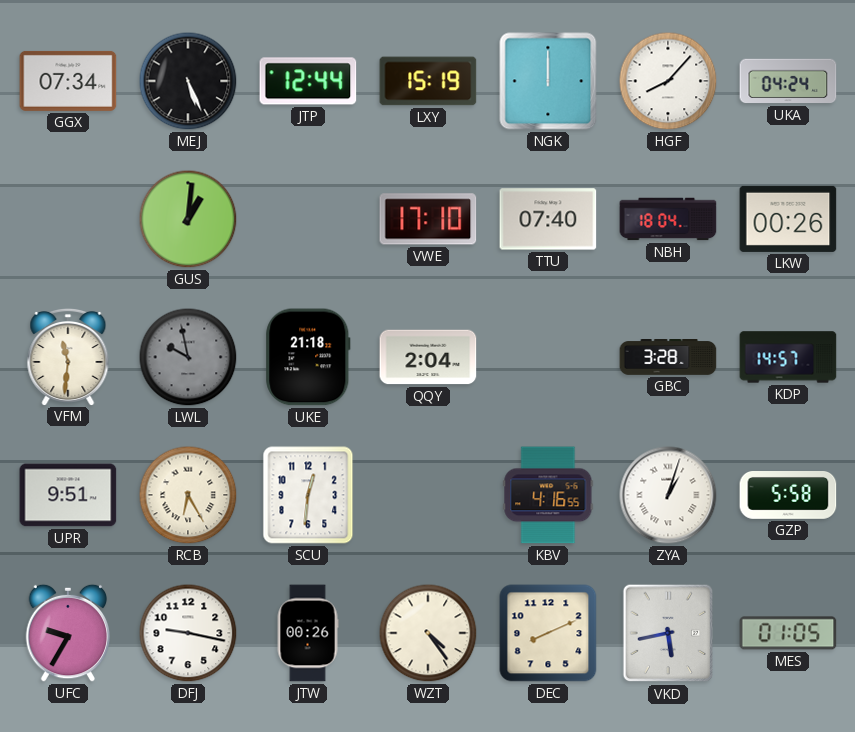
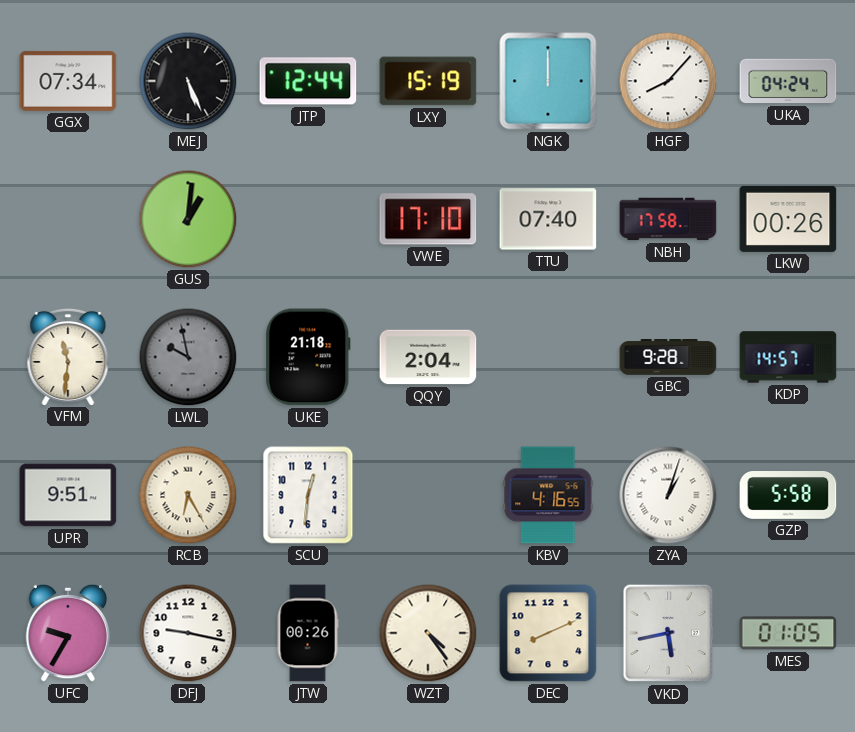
NBH: 18:04 -> 17:58
GBC: 3:28 -> 9:28
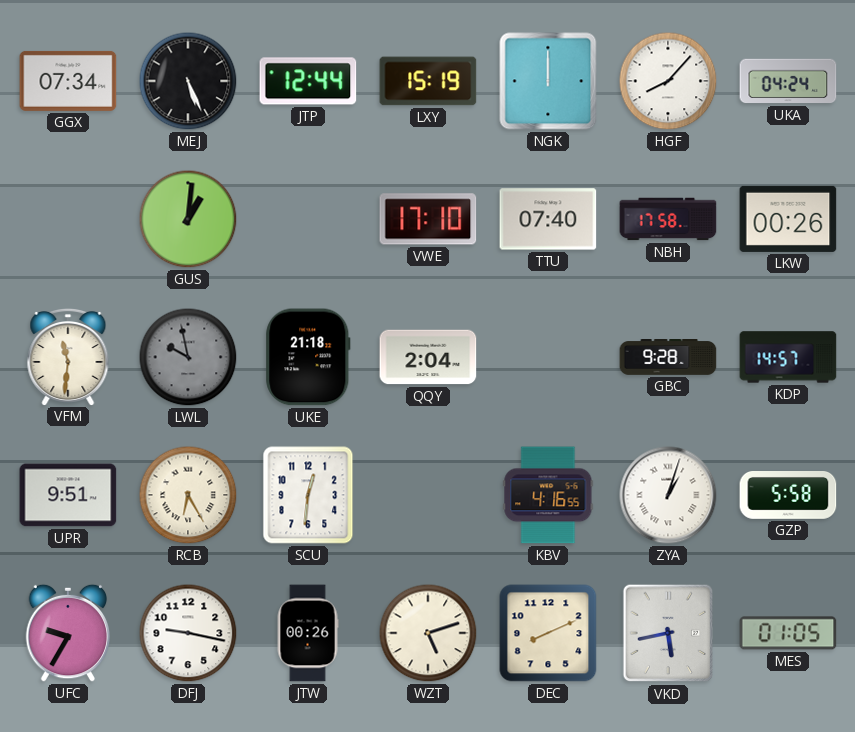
WZT: 4:24 -> 5:12
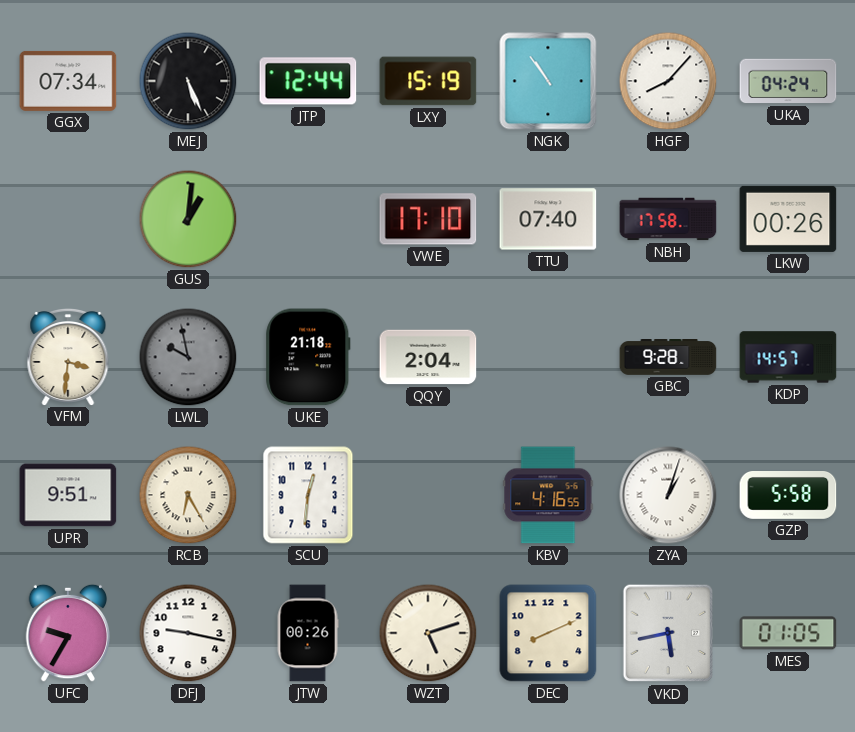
NGK: 12:00 -> 10:54
VFM: 11:31 -> 3:31
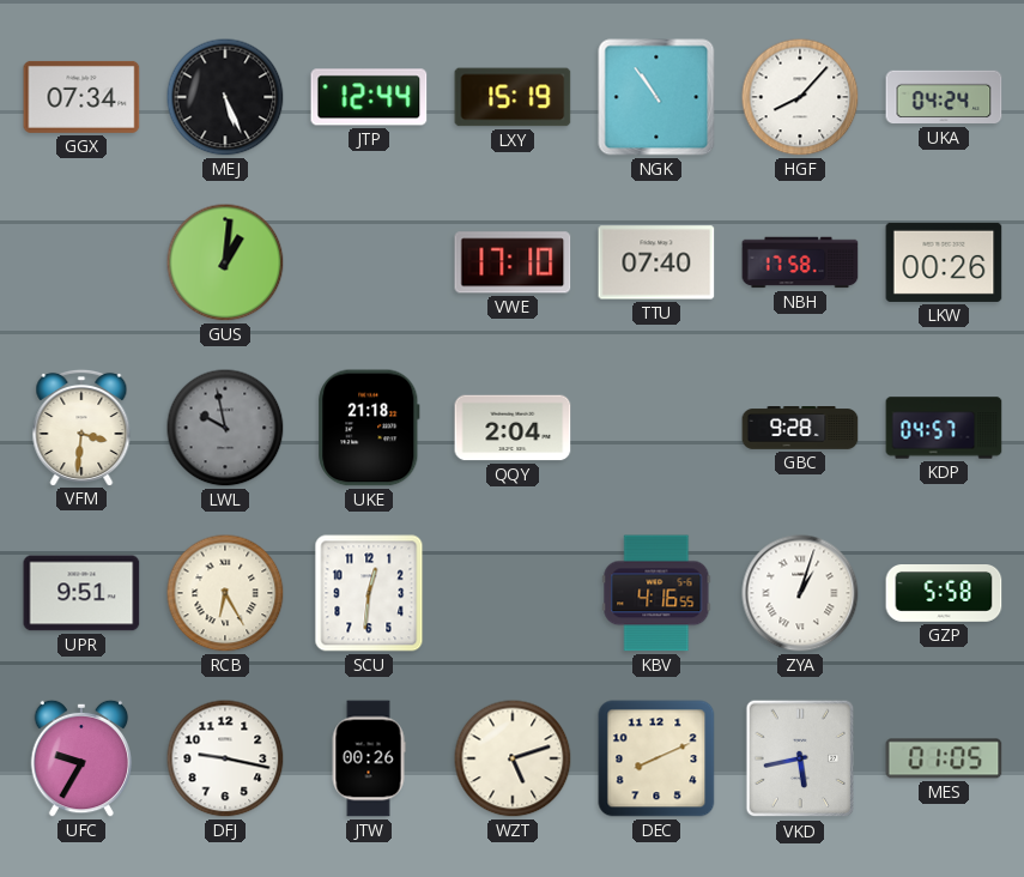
KDP: 14:57 -> 04:57
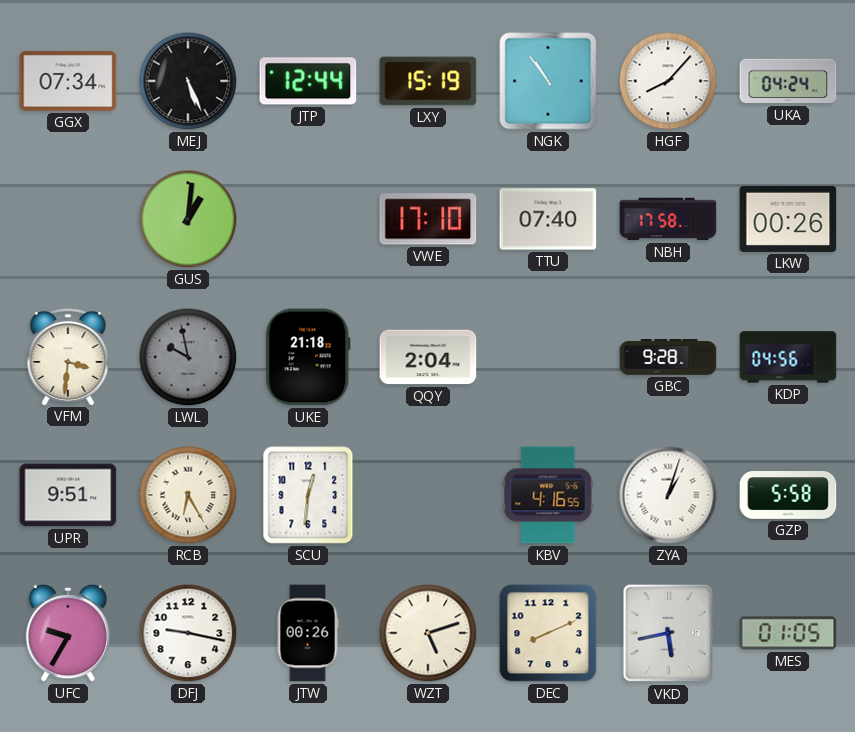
KDP: 04:57 -> 04:56
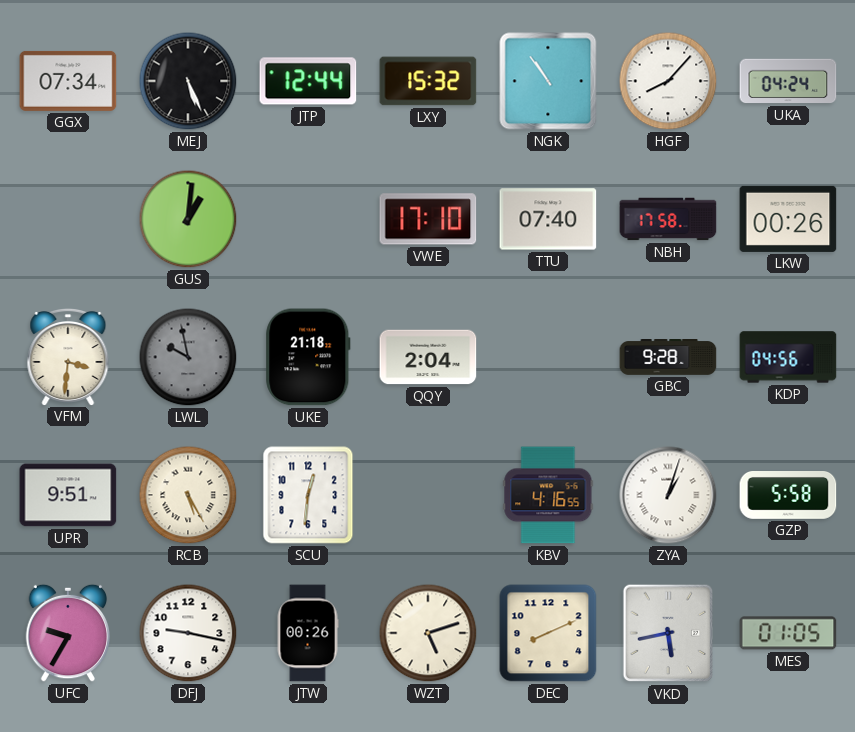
LXY: 15:19 -> 15:32
RCB: 6:25 -> 5:25
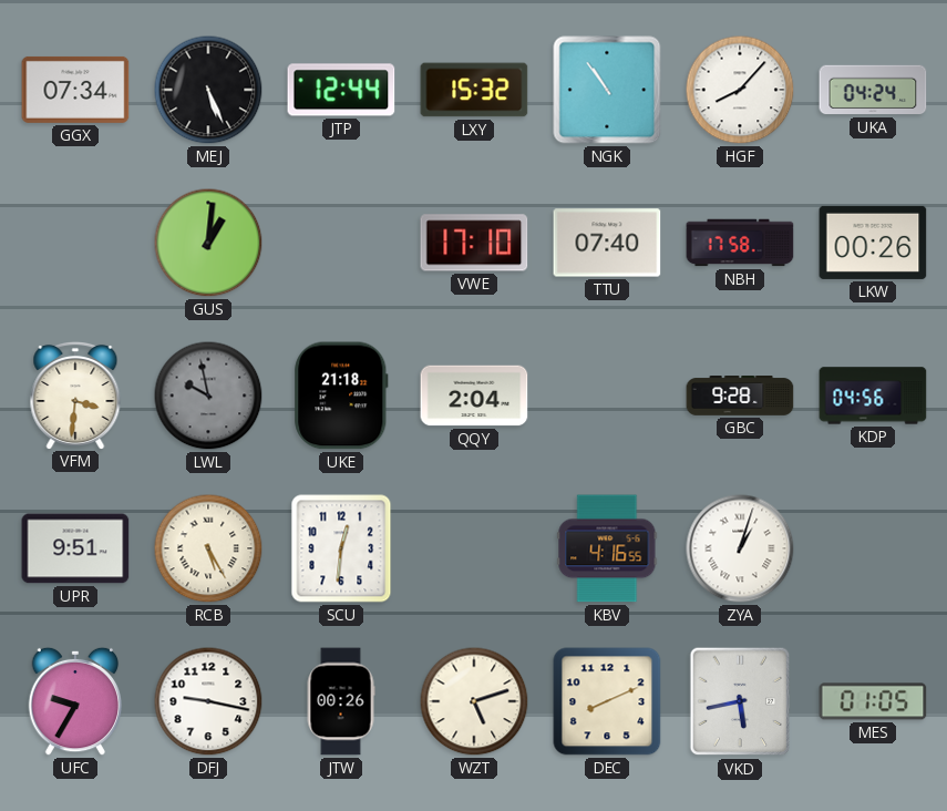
GZP: 5:58 -> none
